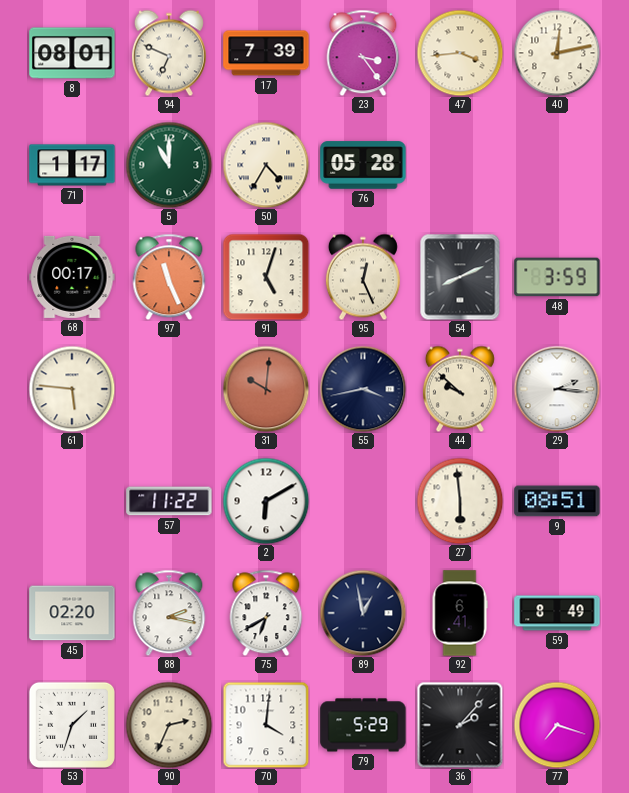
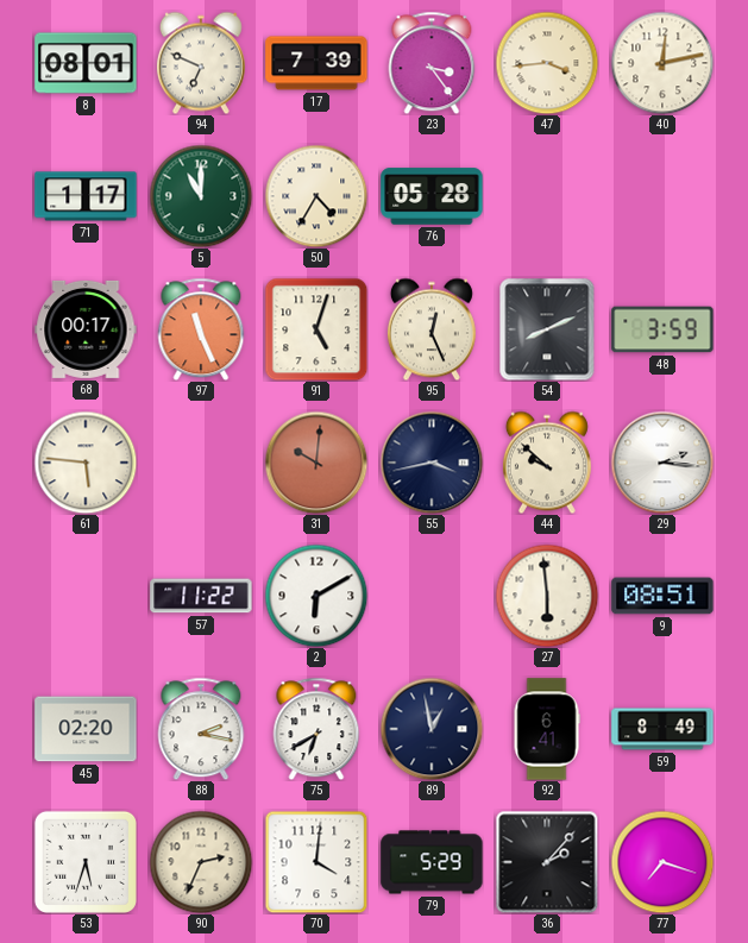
53: 1:33 -> 5:33
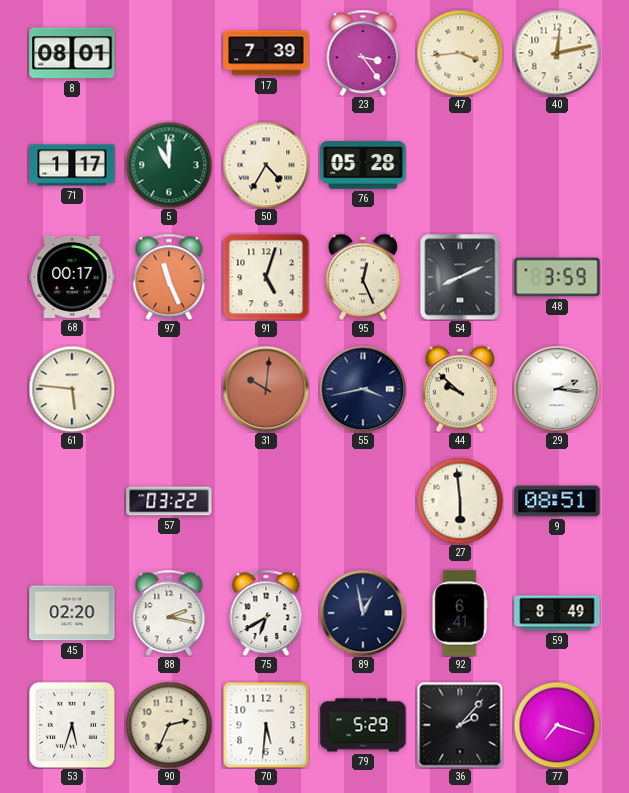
94: 6:49 -> none
57: 11:22 -> 03:22
2: 6:10 -> none
70: 4:01 -> 5:31
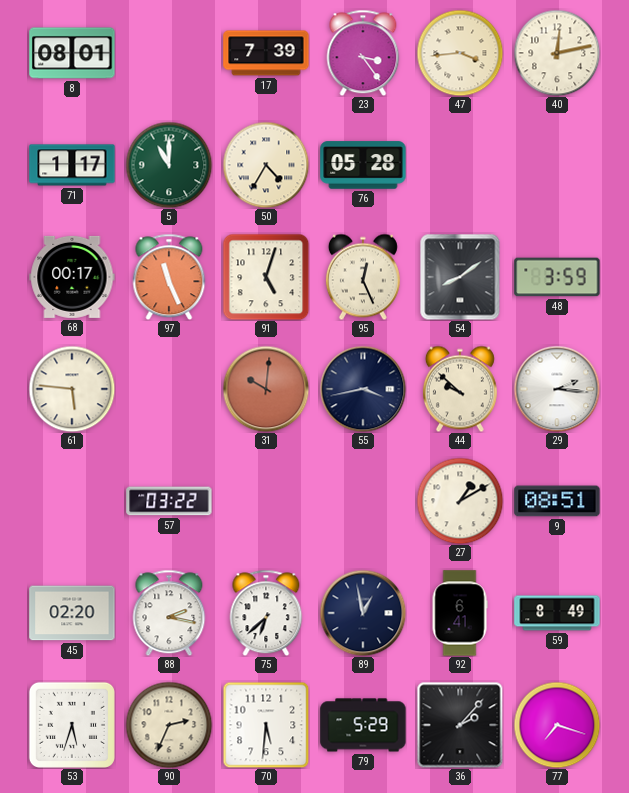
54: 8:11 -> 8:09
27: 5:59 -> 1:10
75: 6:40 -> 6:38
